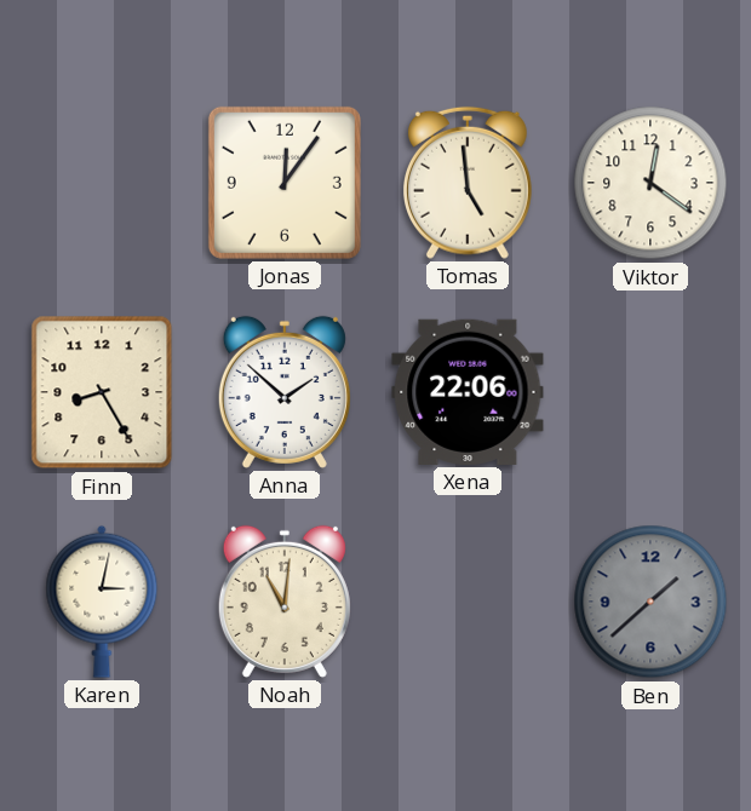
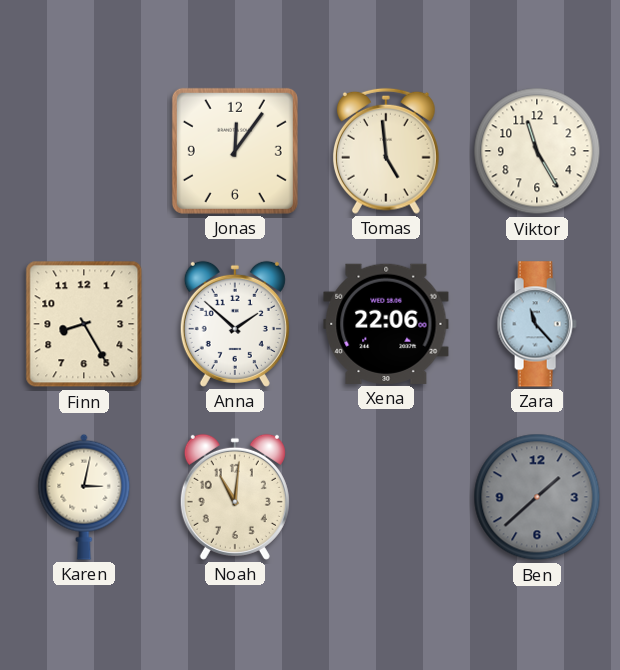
Viktor: 12:21 -> 11:25
Zara: none -> 11:23
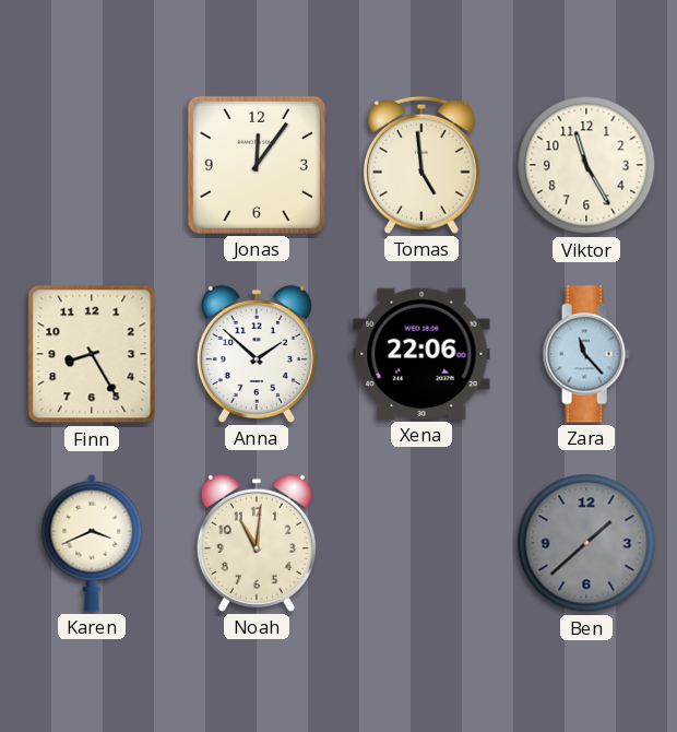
Karen: 3:02 -> 3:41
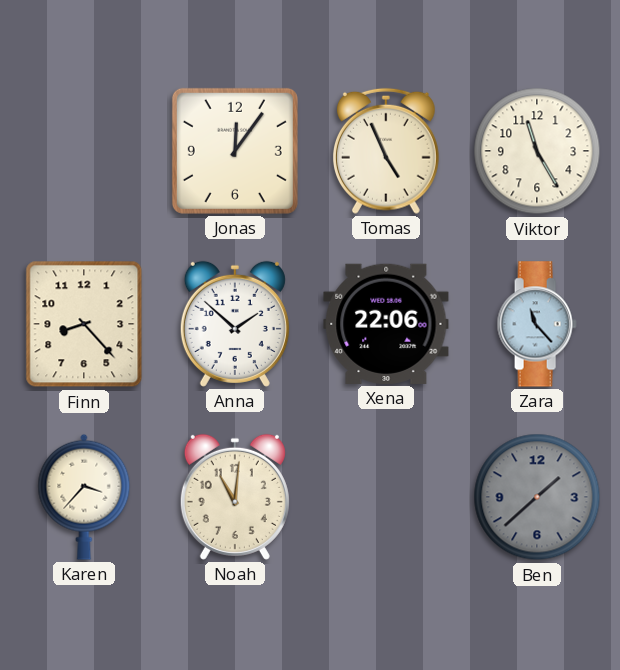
Tomas: 4:59 -> 4:56
Finn: 8:25 -> 8:23
Karen: 3:41 -> 3:37
